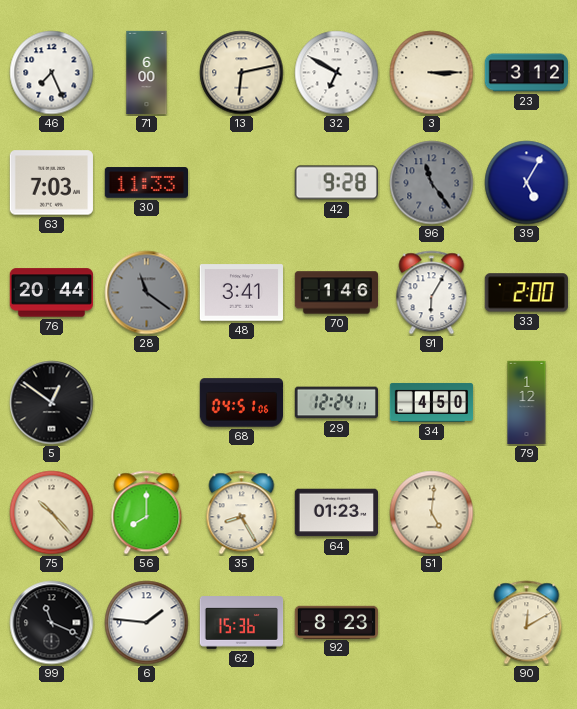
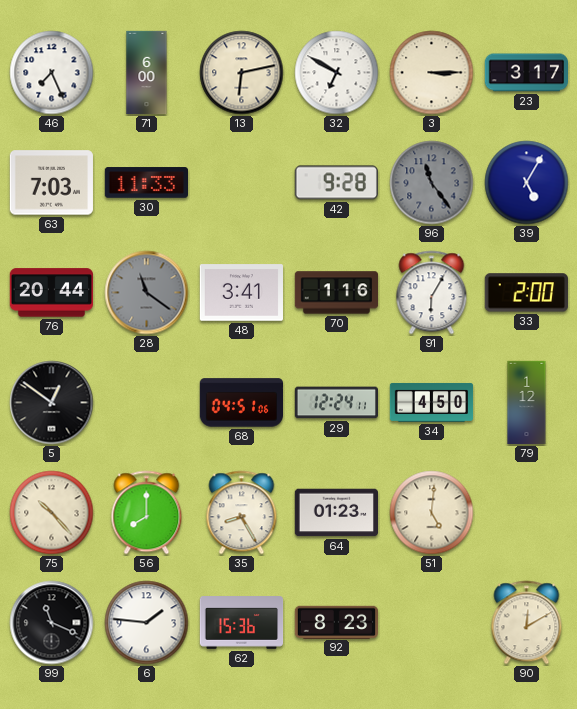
23: 3:12 -> 3:17
70: 1:46 -> 1:16
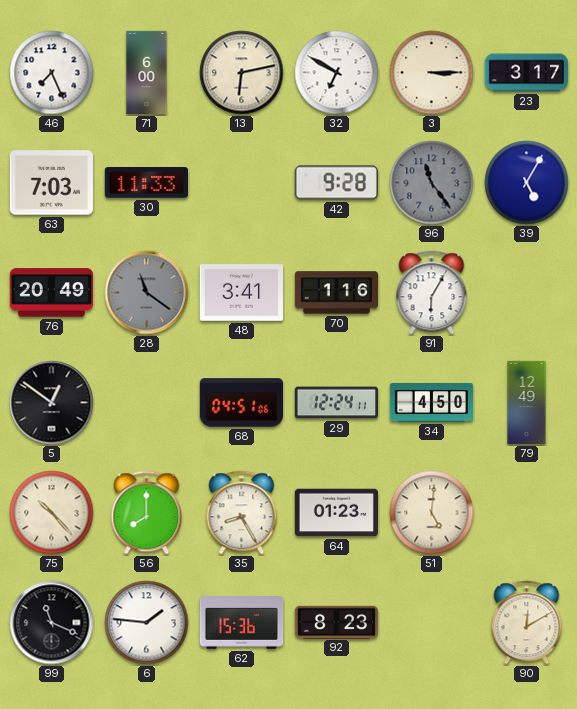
76: 20:44 -> 20:49
33: 2:00 -> none
79: 1:12 -> 12:49
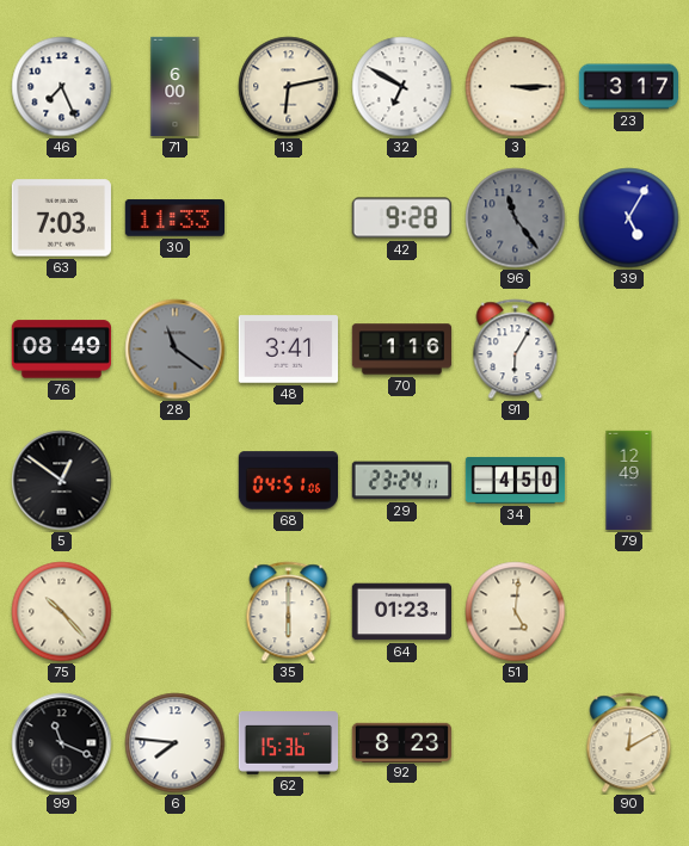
76: 20:49 -> 08:49
29: 12:24 -> 23:24
56: 8:00 -> none
35: 8:25 -> 6:00
6: 1:46 -> 7:46
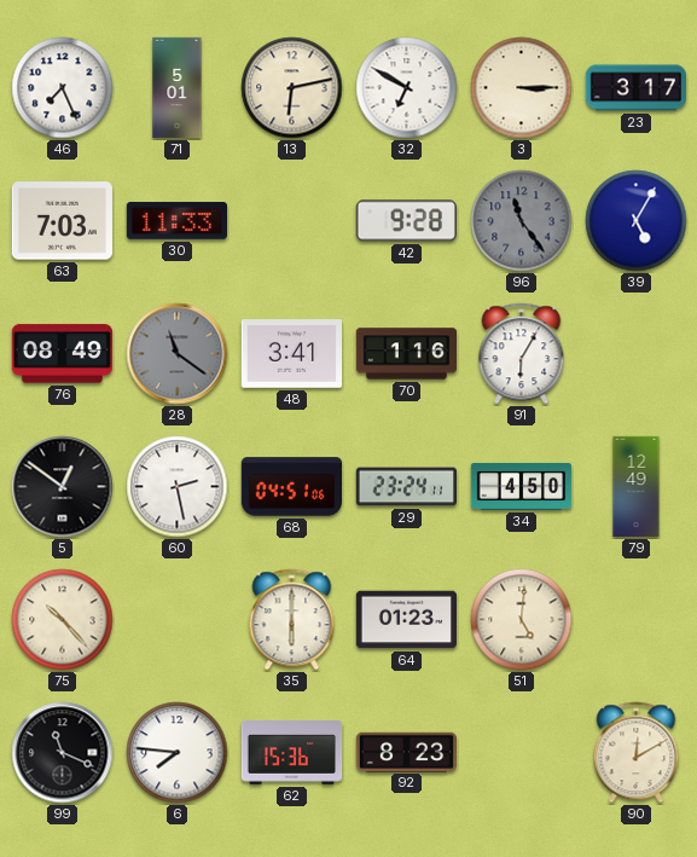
71: 6:00 -> 5:01
60: none -> 2:28
